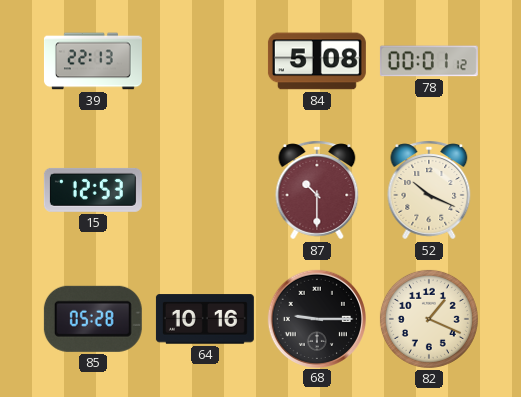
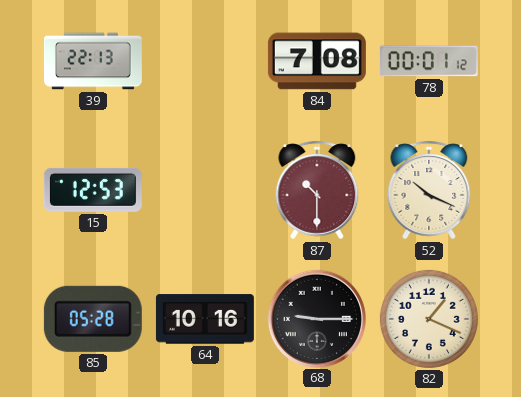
84: 5:08 -> 7:08
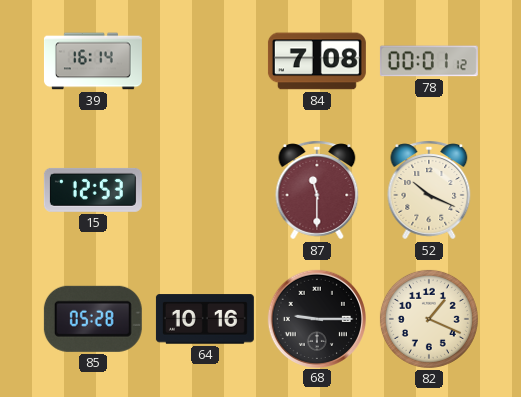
39: 22:13 -> 16:14
87: 10:30 -> 11:30
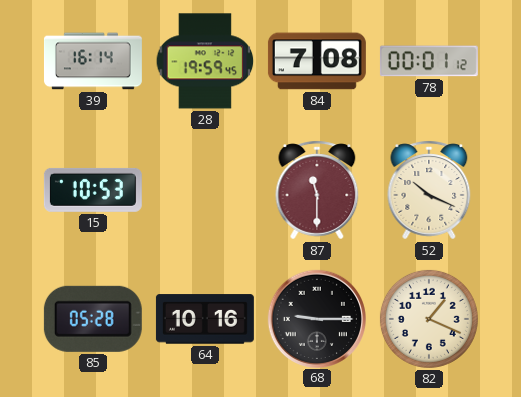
28: none -> 19:59
15: 12:53 -> 10:53
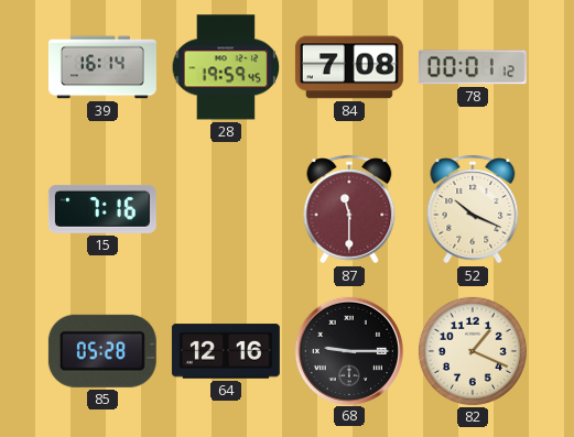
15: 10:53 -> 7:16
64: 10:16 -> 12:16
